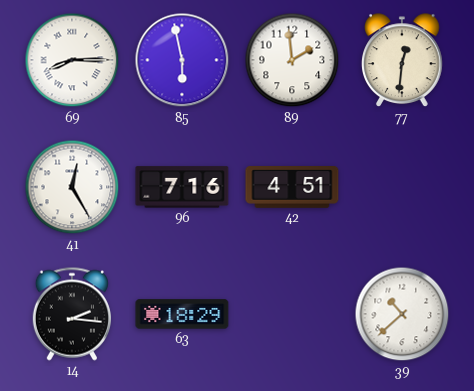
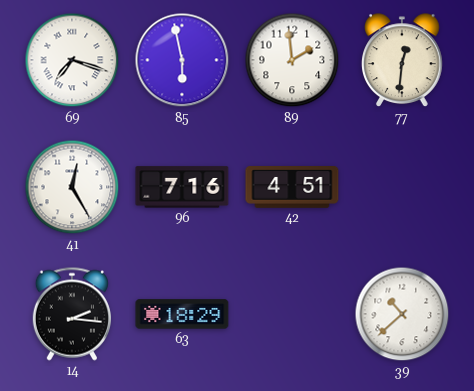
69: 8:15 -> 7:18
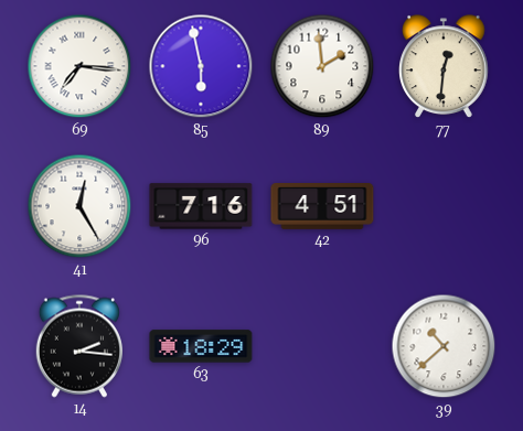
69: 7:18 -> 7:16
